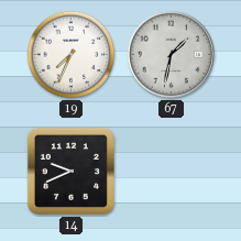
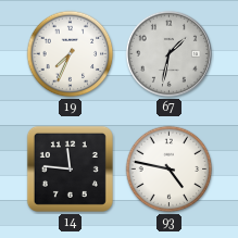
14: 9:41 -> 11:46
93: none -> 4:47
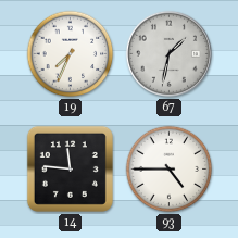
93: 4:47 -> 4:45
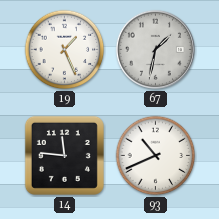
19: 7:34 -> 1:26
93: 4:45 -> 10:41
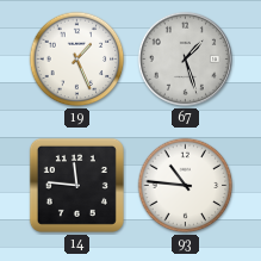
67: 1:32 -> 1:27
93: 10:41 -> 10:46
